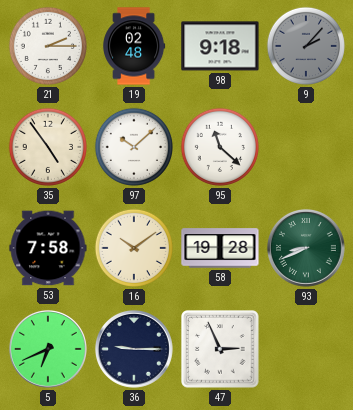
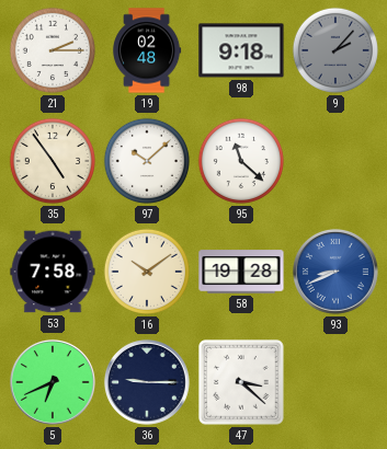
93 dial: green -> blue
47: 2:56 -> 3:22
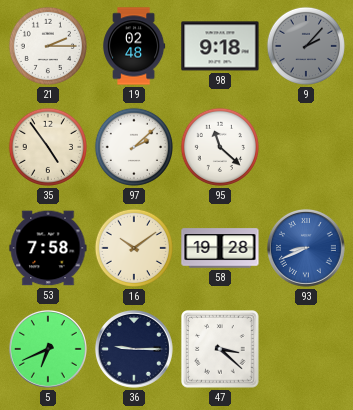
97: 10:08 -> 2:08
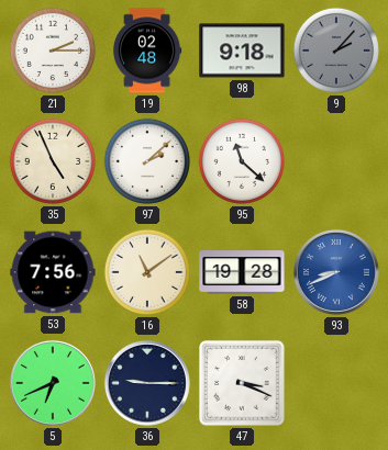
35: 4:54 -> 4:56
53: 7:58 -> 7:56
16: 10:09 -> 11:09
47: 3:22 -> 3:19
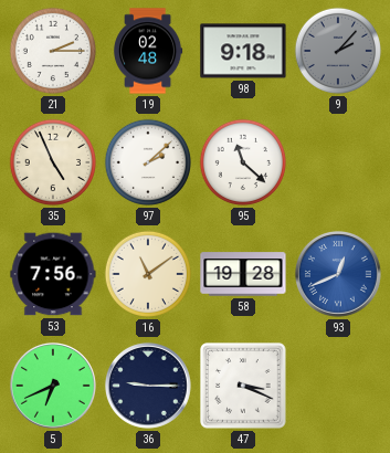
93: 8:41 -> 12:41
